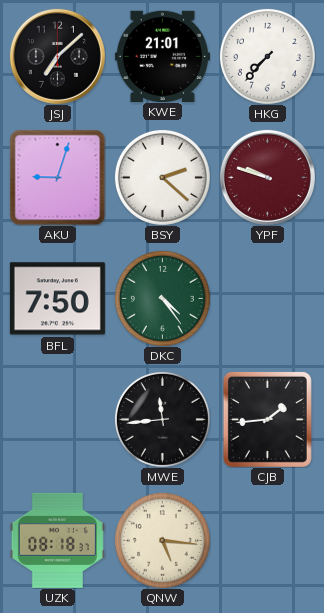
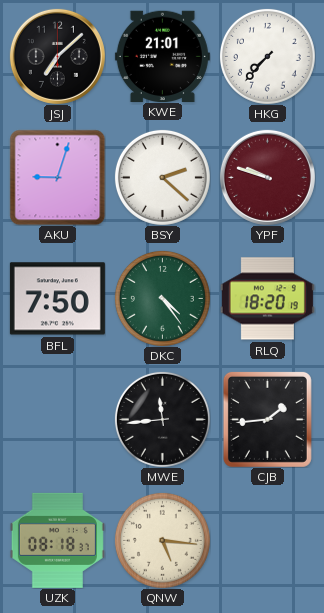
RLQ: none -> 18:20
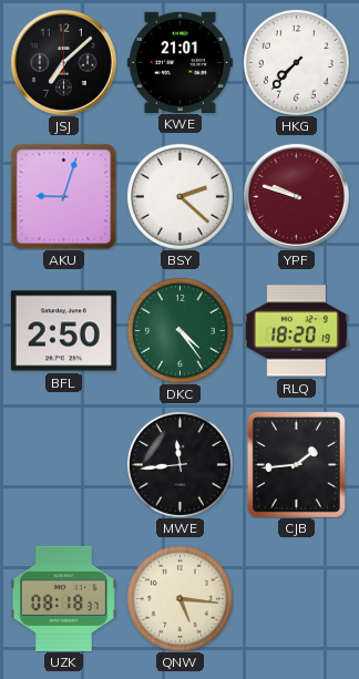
BFL: 7:50 -> 2:50
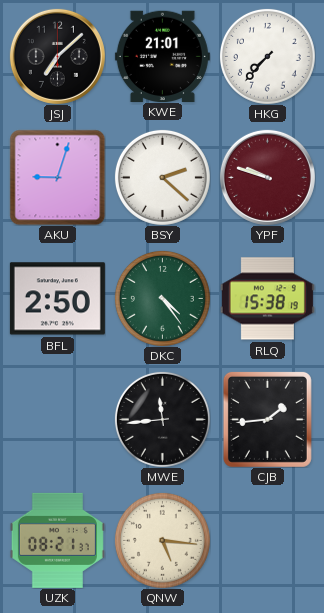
RLQ: 18:20 -> 15:38
UZK: 08:18 -> 08:21
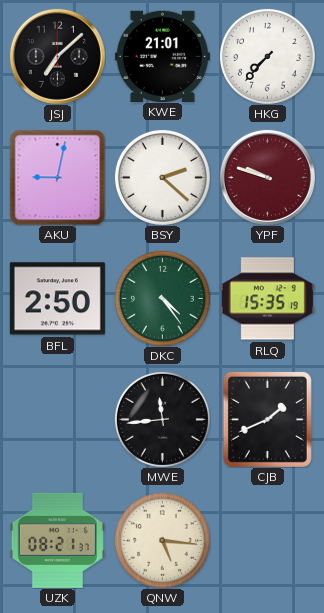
AKU: 9:03 -> 9:02
RLQ: 15:38 -> 15:35
CJB: 1:44 -> 1:41
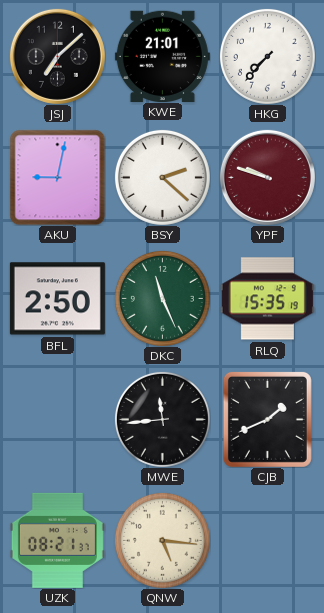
DKC: 4:24 -> 11:26
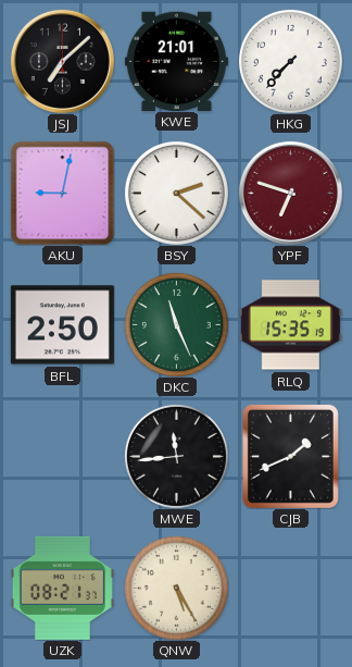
YPF: 9:48 -> 6:48
QNW: 5:16 -> 5:25
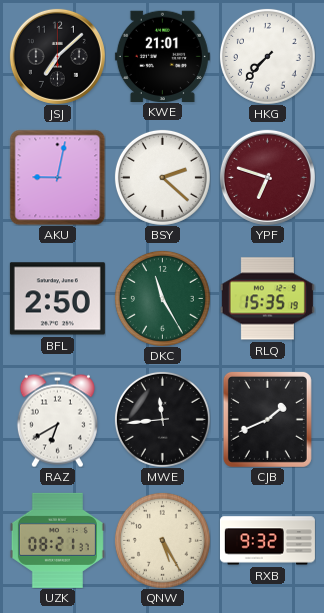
DKC: 11:26 -> 11:25
RAZ: none -> 6:40
RXB: none -> 9:32
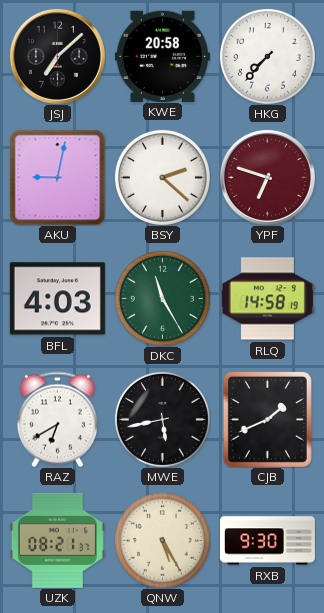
KWE: 21:01 -> 20:58
BFL: 2:50 -> 4:03
RLQ: 15:35 -> 14:58
MWE: 11:44 -> 5:43
RXB: 9:32 -> 9:30
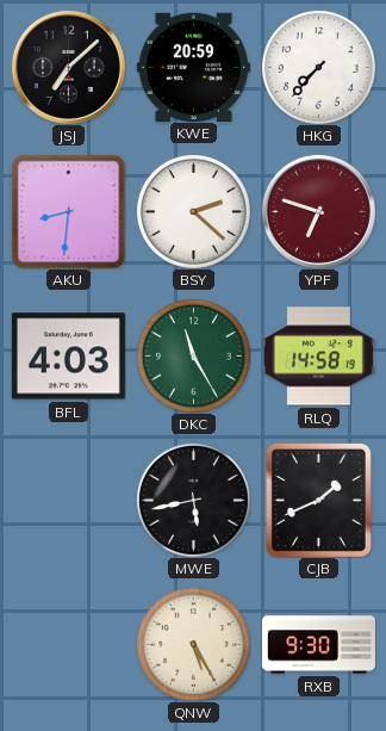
KWE: 20:58 -> 20:59
AKU: 9:02 -> 8:31
RAZ: 6:40 -> none
UZK: 08:21 -> none
